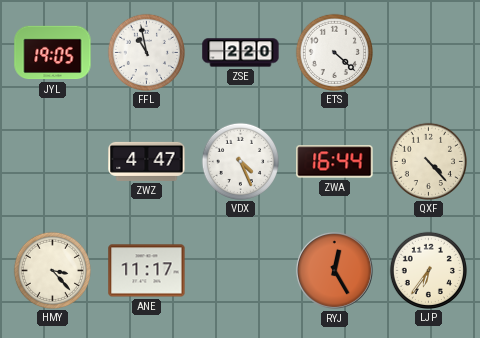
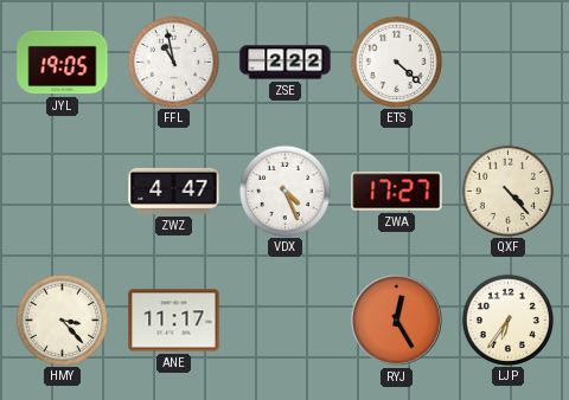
ZSE: 2:20 -> 2:22
ZWA: 16:44 -> 17:27
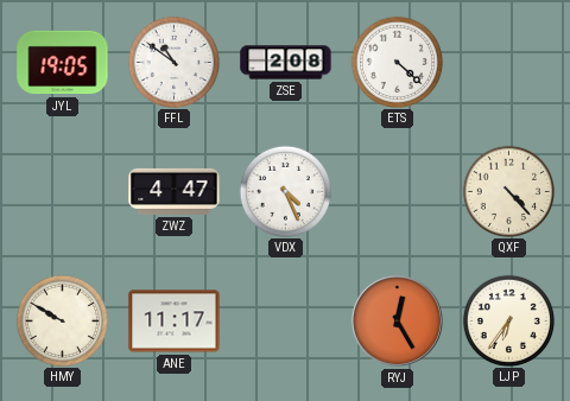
FFL: 10:58 -> 10:51
ZSE: 2:22 -> 2:08
ZWA: 17:27 -> none
HMY: 3:23 -> 9:50
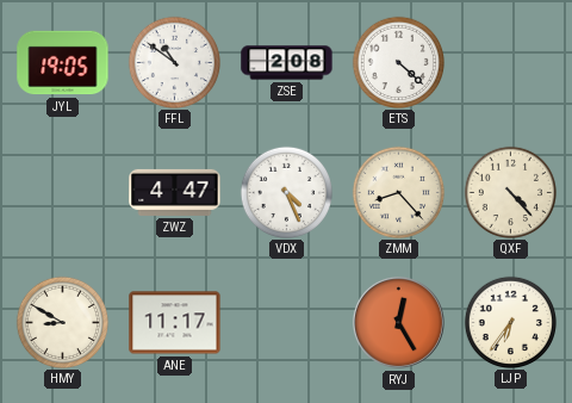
ZMM: none -> 8:23
HMY: 9:50 -> 8:50
